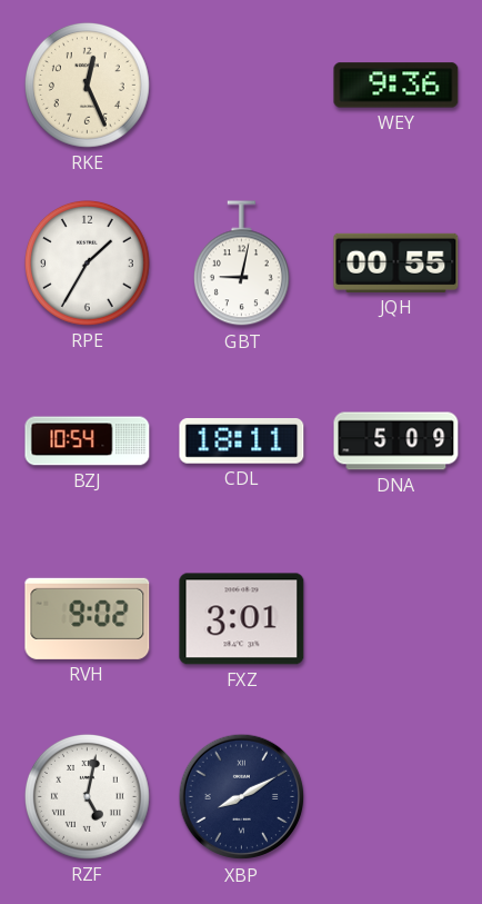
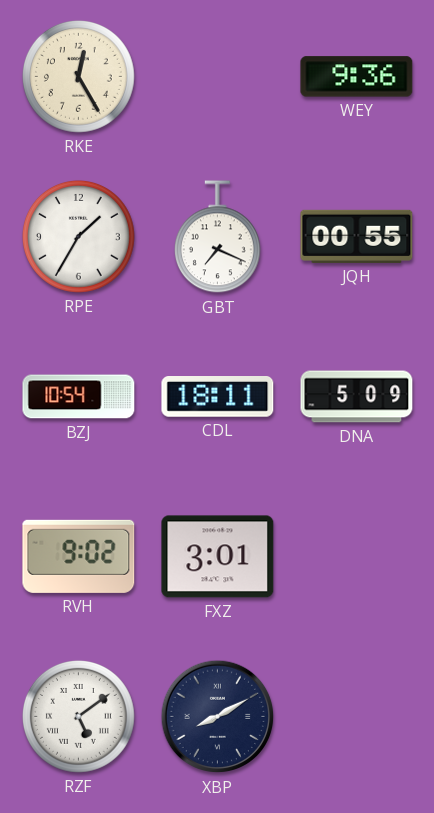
RKE: 12:26 -> 12:25
GBT: 9:02 -> 7:19
RZF: 5:02 -> 5:09
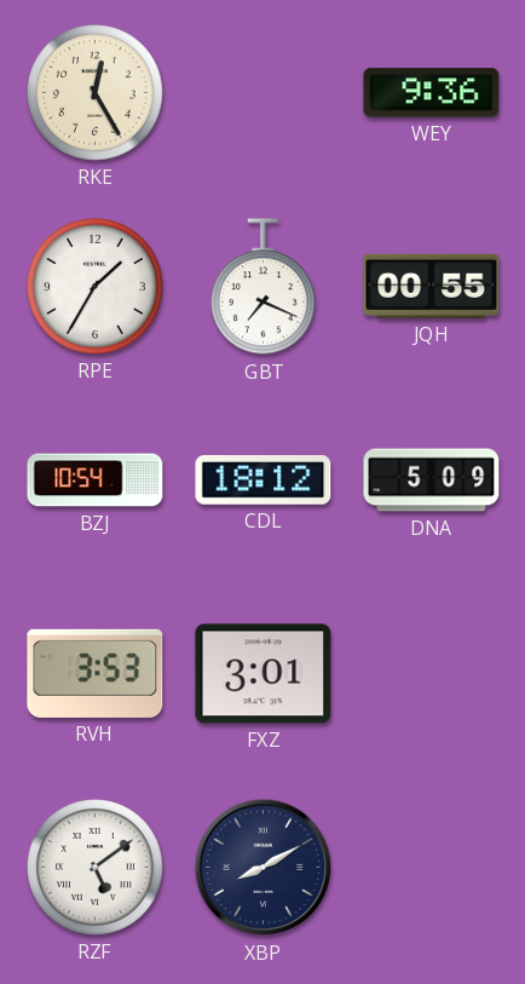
CDL: 18:11 -> 18:12
RVH: 9:02 -> 3:53
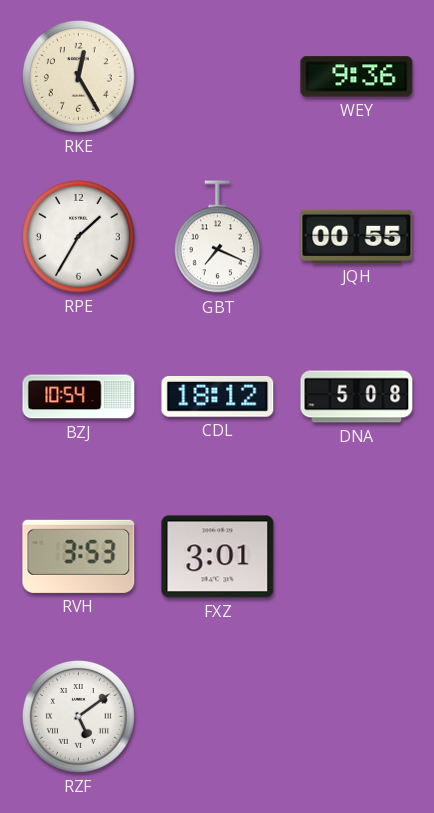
DNA: 5:09 -> 5:08
XBP: 8:10 -> none
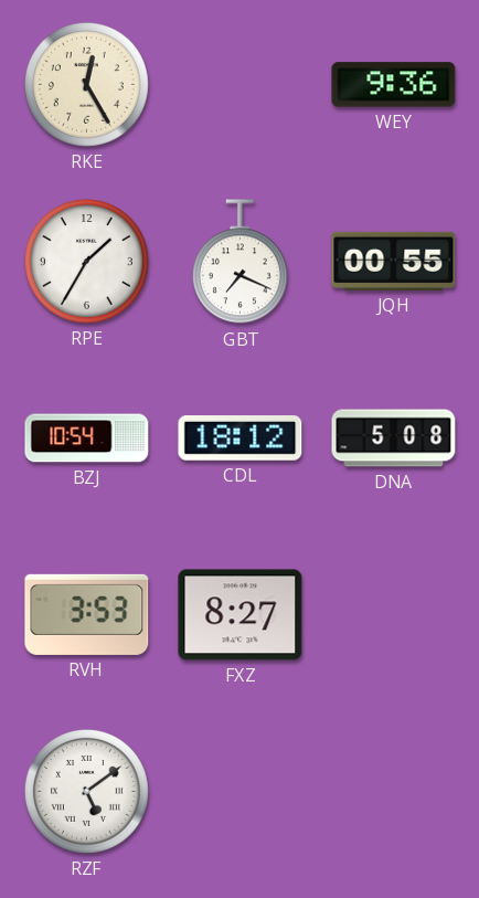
FXZ: 3:01 -> 8:27
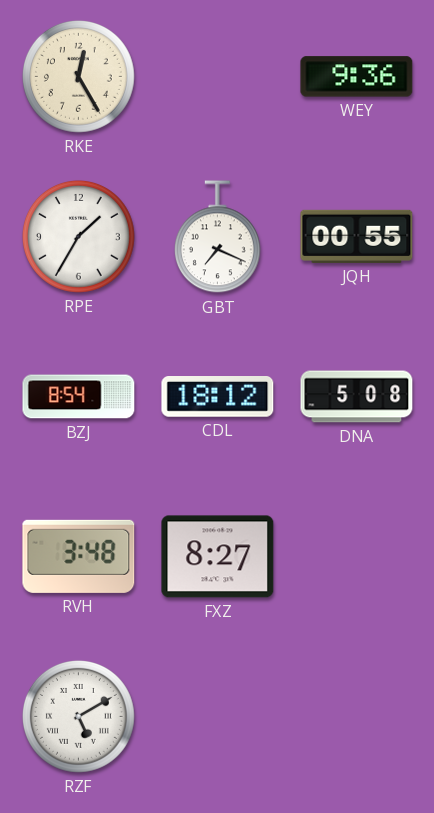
BZJ: 10:54 -> 8:54
RVH: 3:53 -> 3:48
RZF: 5:09 -> 5:10
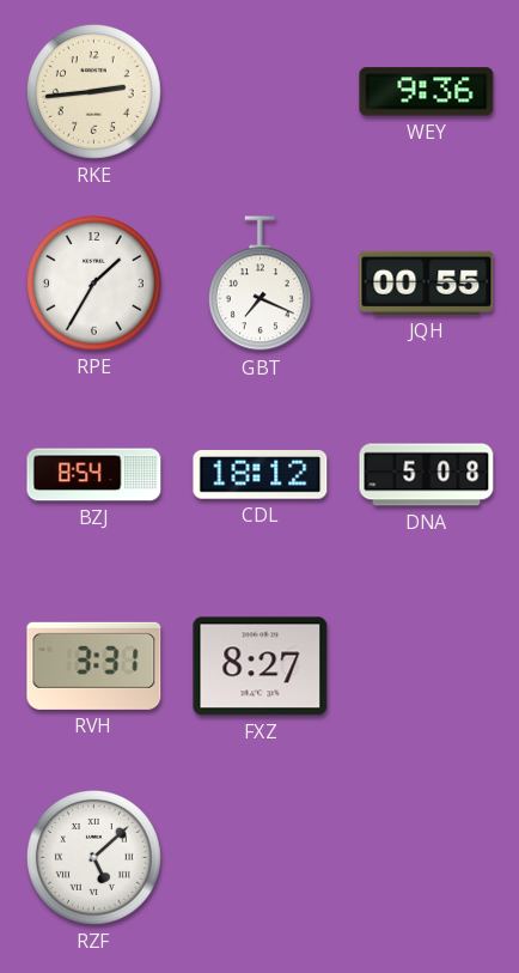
RKE: 12:25 -> 2:44
RVH: 3:48 -> 3:31
RZF: 5:10 -> 5:08
